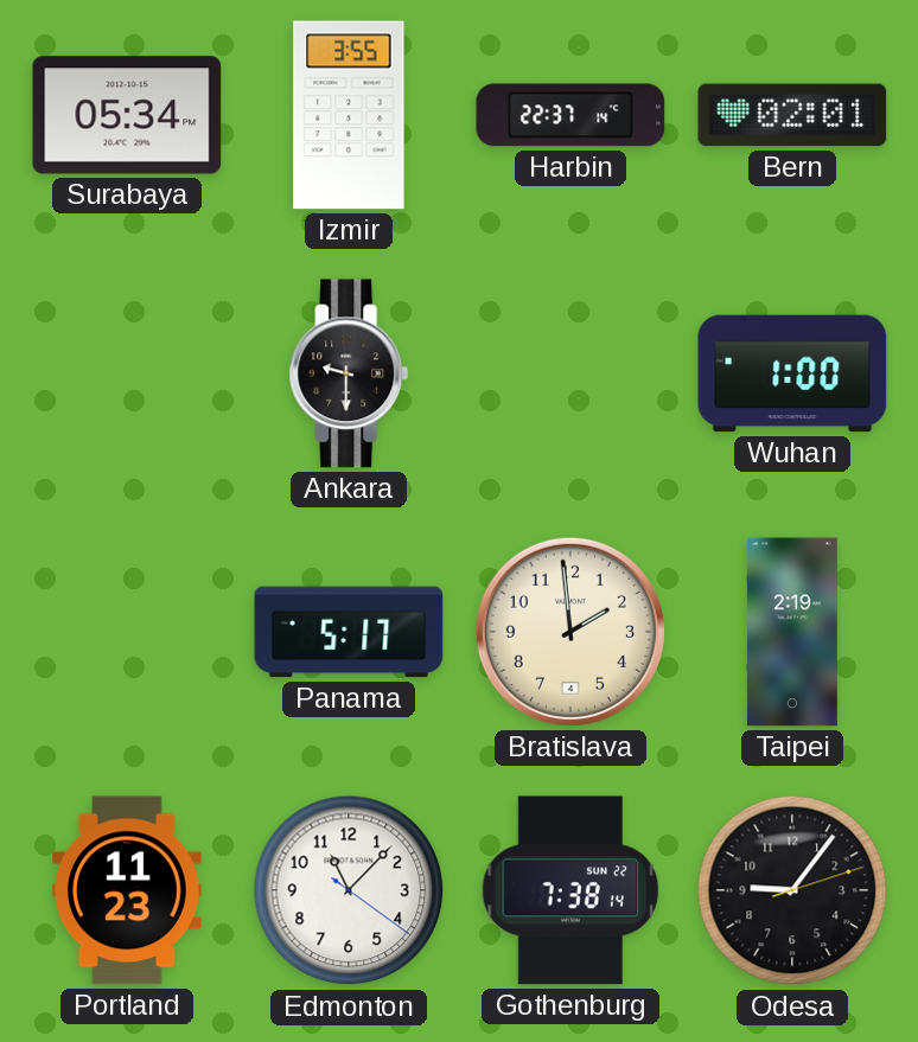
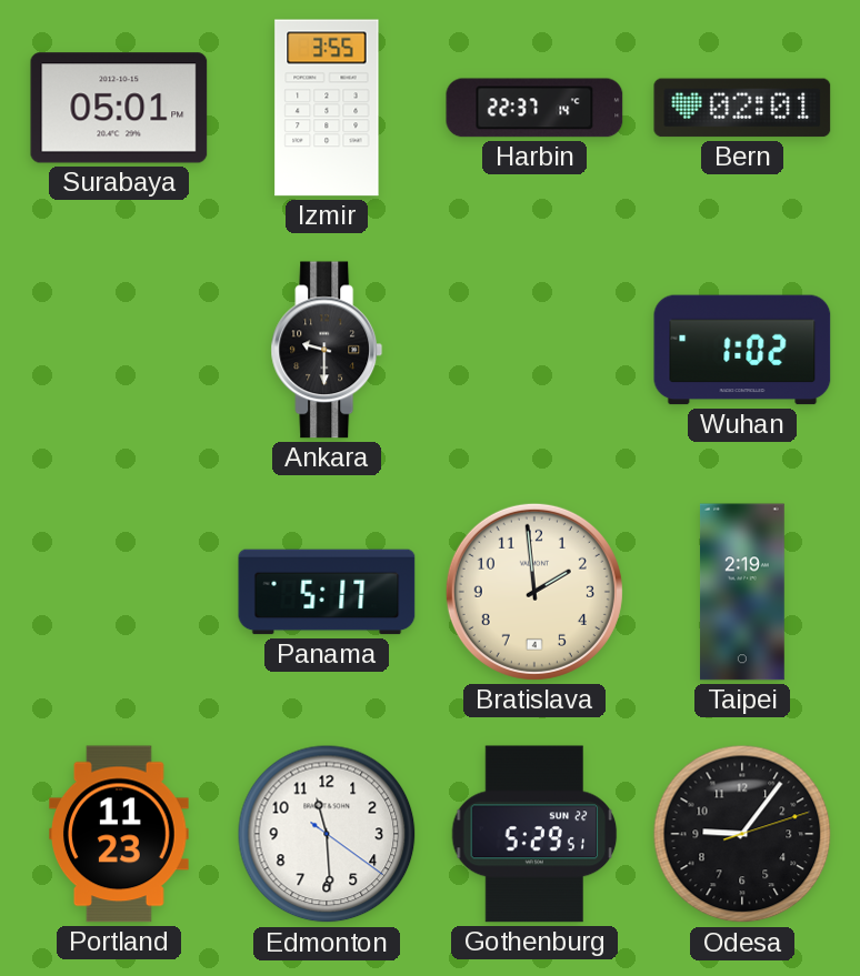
Surabaya: 05:34 -> 05:01
Wuhan: 1:00 -> 1:02
Edmonton: 11:07 -> 11:29
Gothenburg: 7:38 -> 5:29
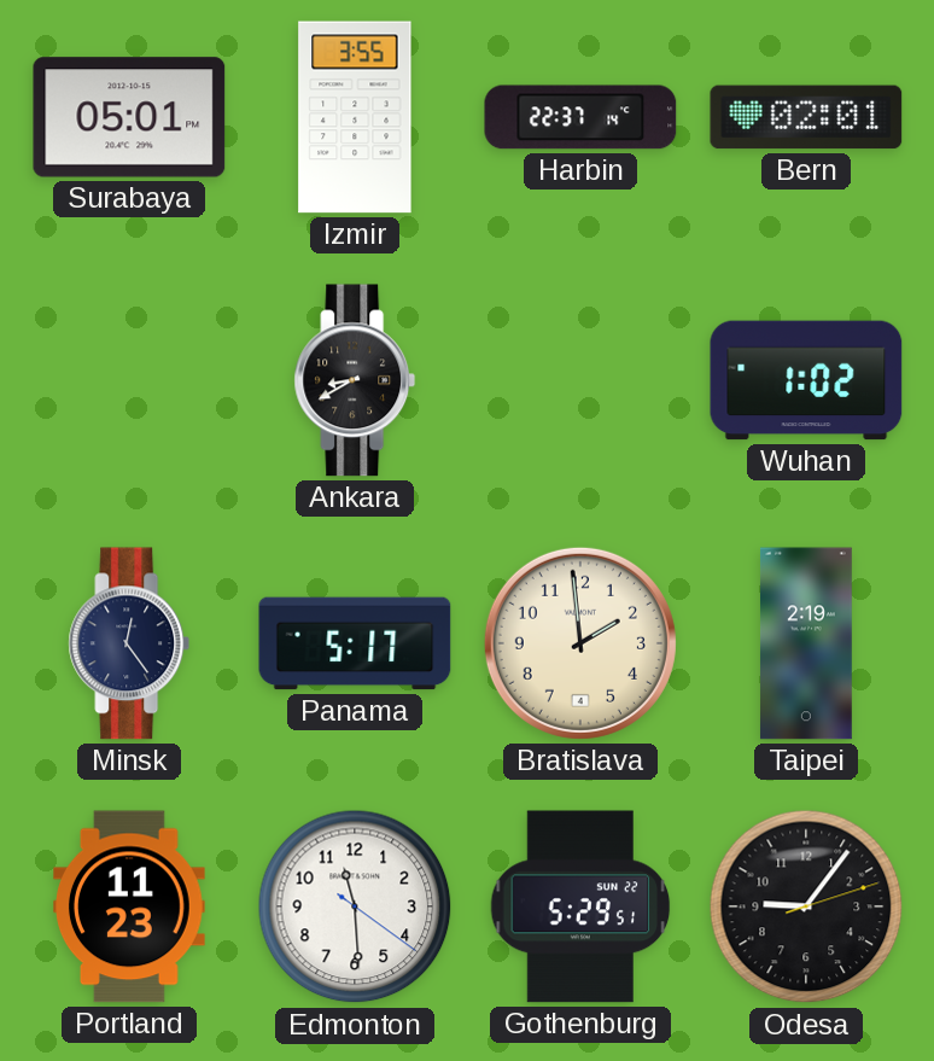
Ankara: 9:30 -> 8:40
Minsk: none -> 12:24
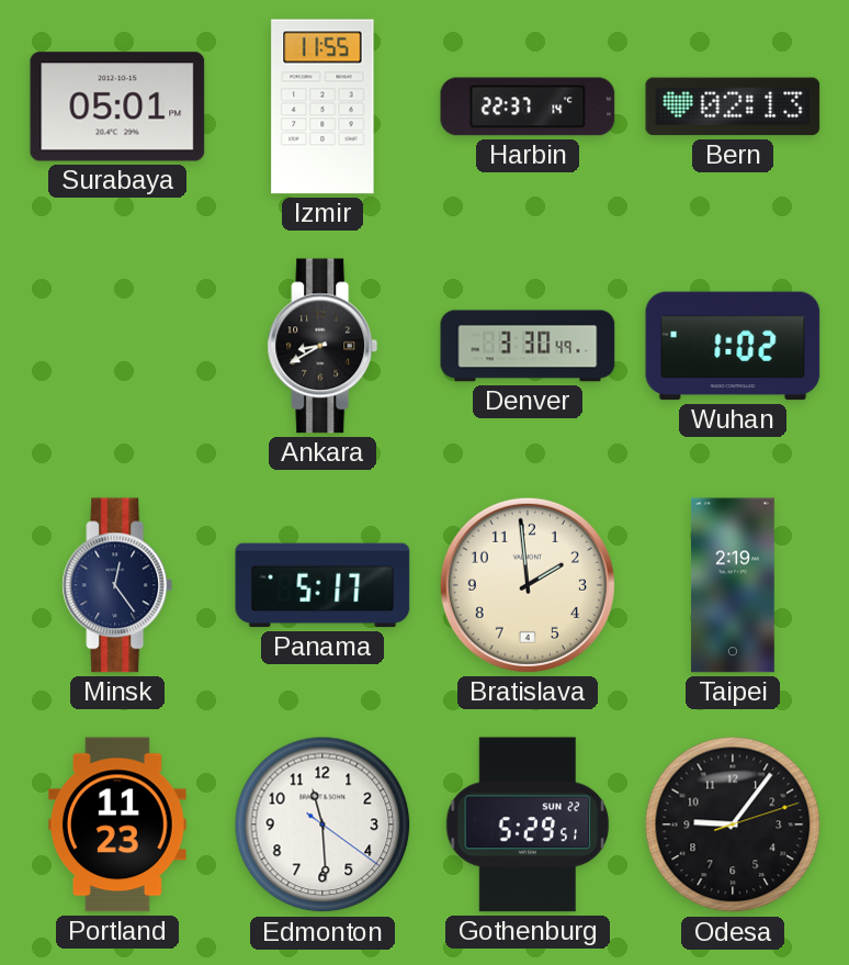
Izmir: 3:55 -> 11:55
Bern: 02:01 -> 02:13
Denver: none -> 3:30
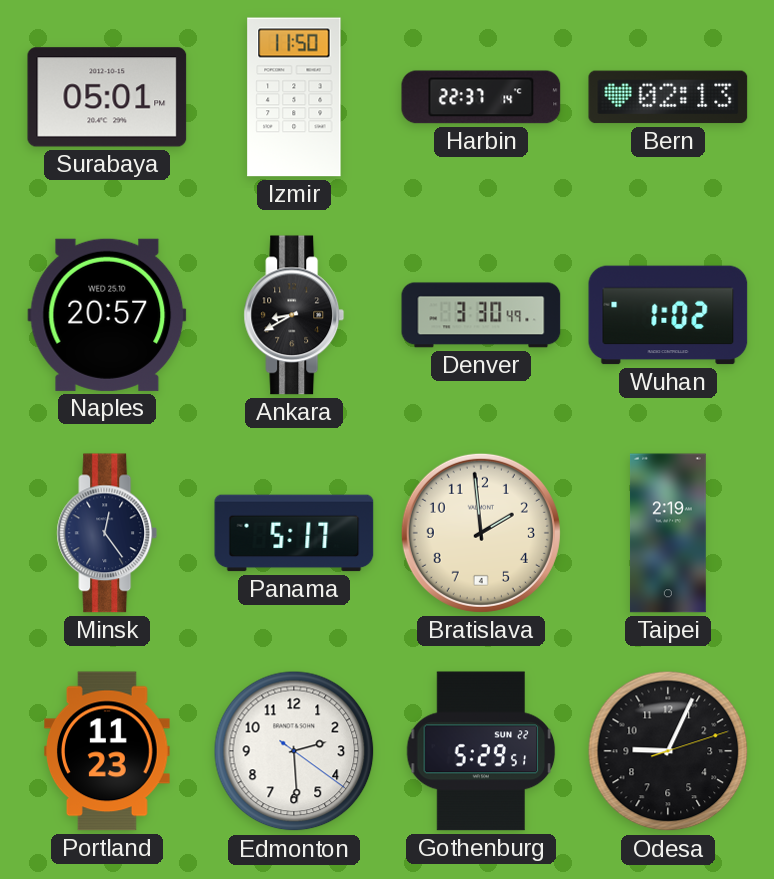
Izmir: 11:55 -> 11:50
Naples: none -> 20:57
Edmonton: 11:29 -> 2:29
Odesa: 9:06 -> 9:04
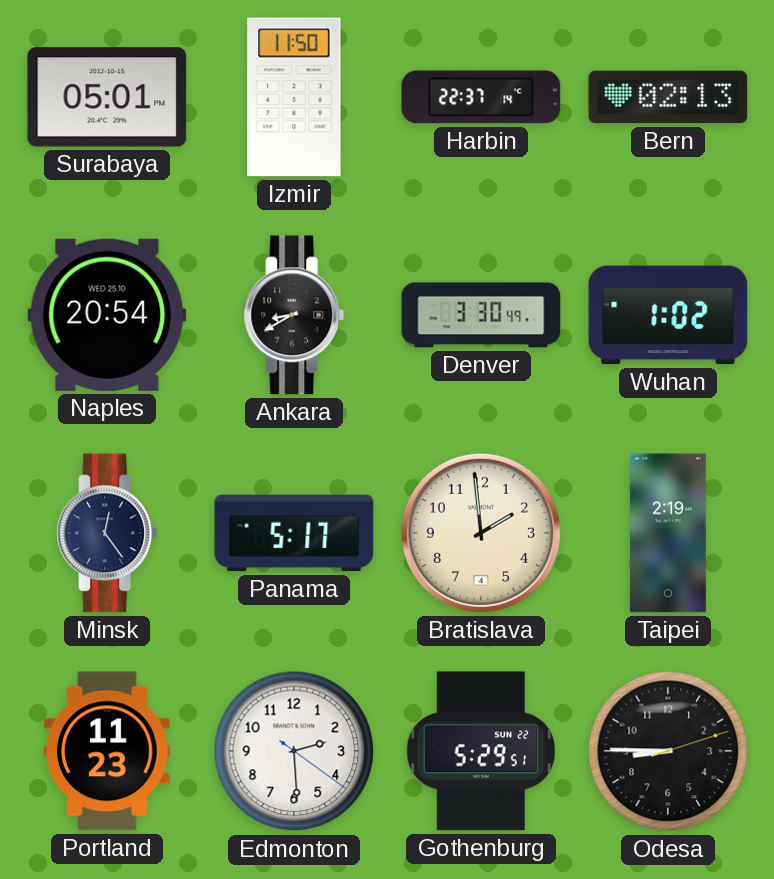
Naples: 20:57 -> 20:54
Odesa: 9:04 -> 8:45
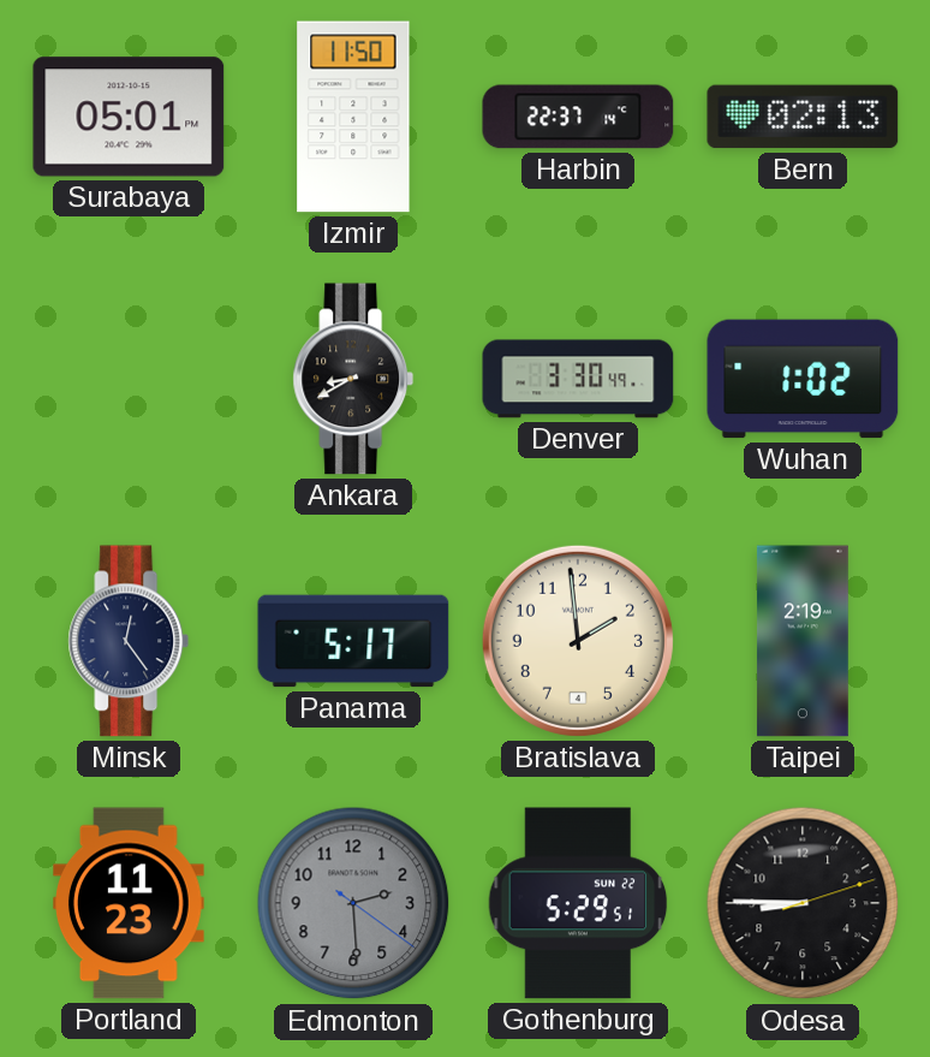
Naples: 20:54 -> none
Edmonton dial: white -> grey
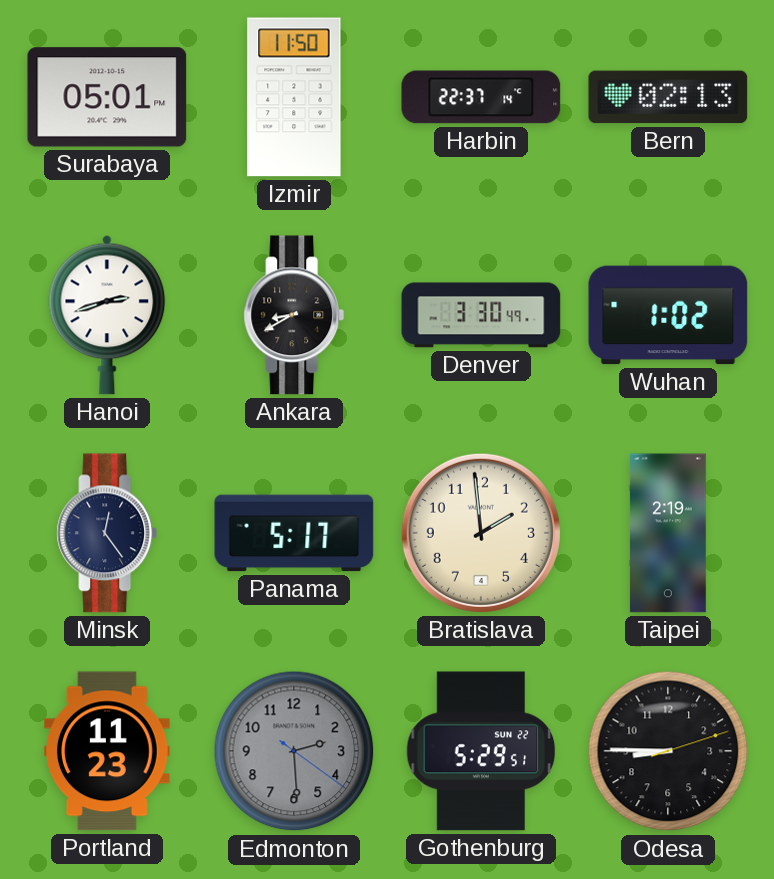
Hanoi: none -> 2:42
